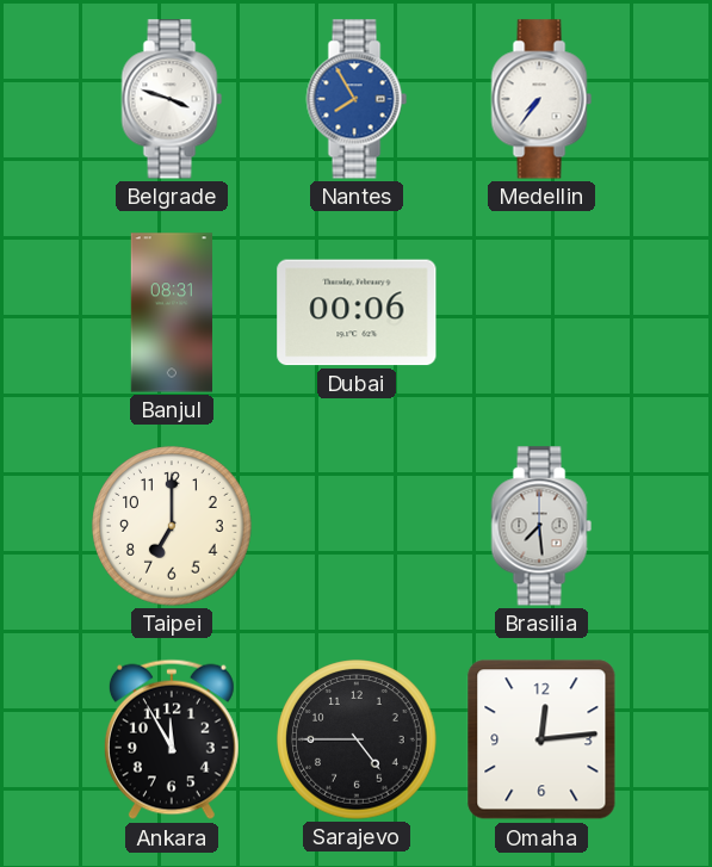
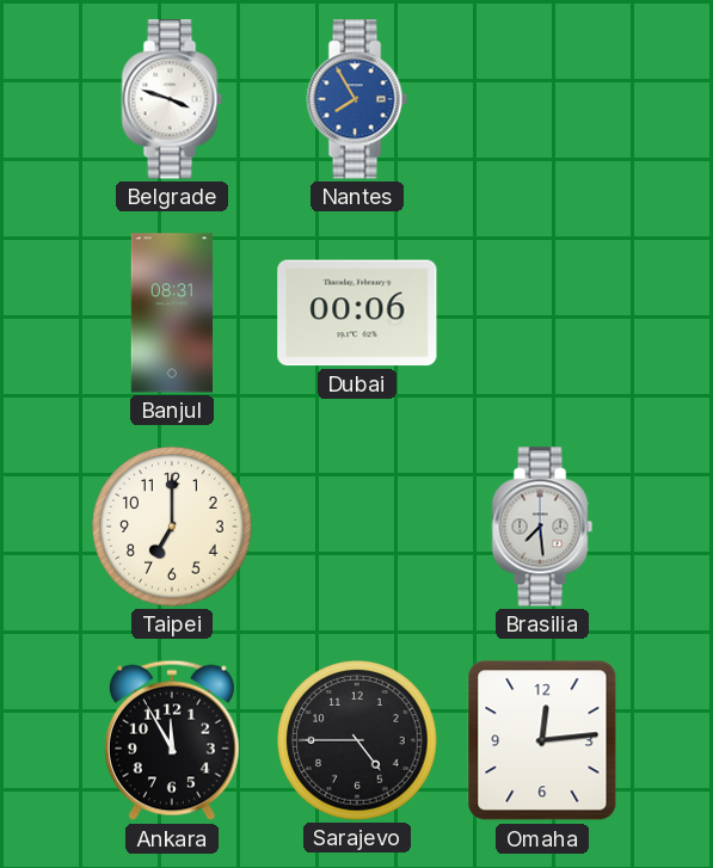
Medellin: 7:36 -> none
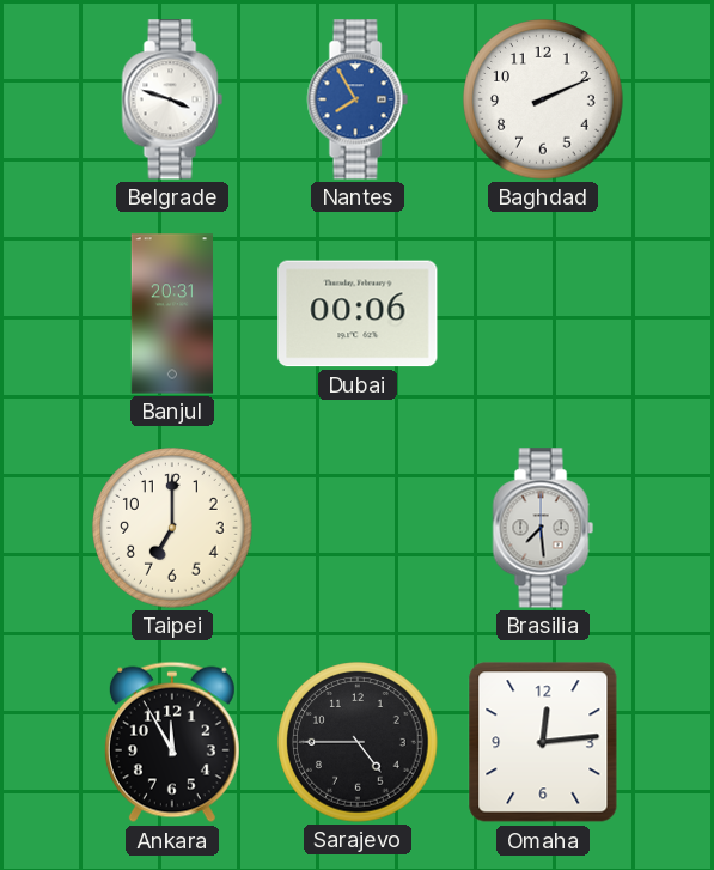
Baghdad: none -> 2:11
Banjul: 08:31 -> 20:31
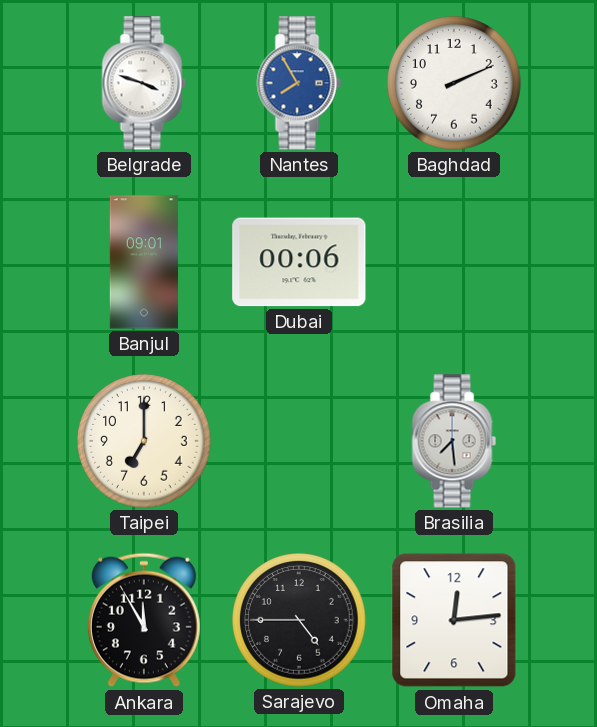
Banjul: 20:31 -> 09:01
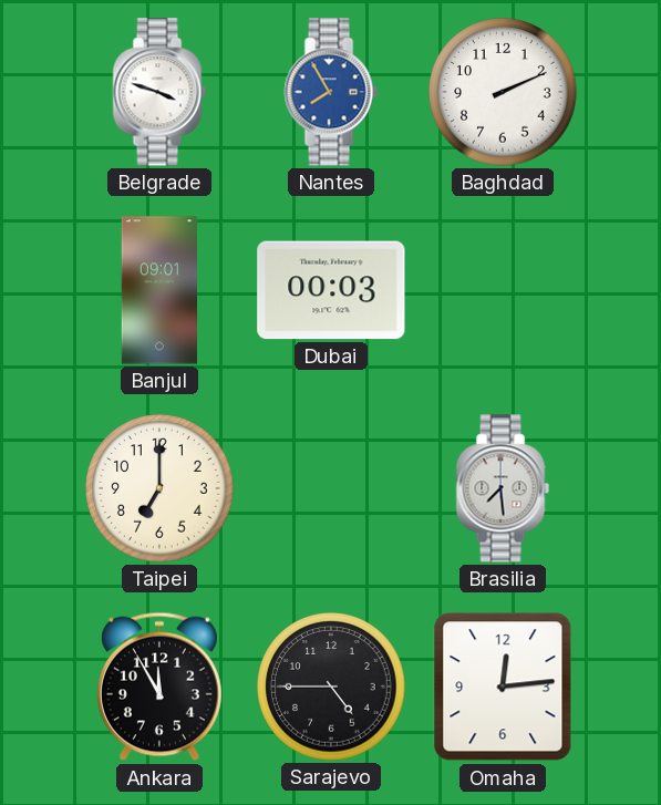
Dubai: 00:06 -> 00:03
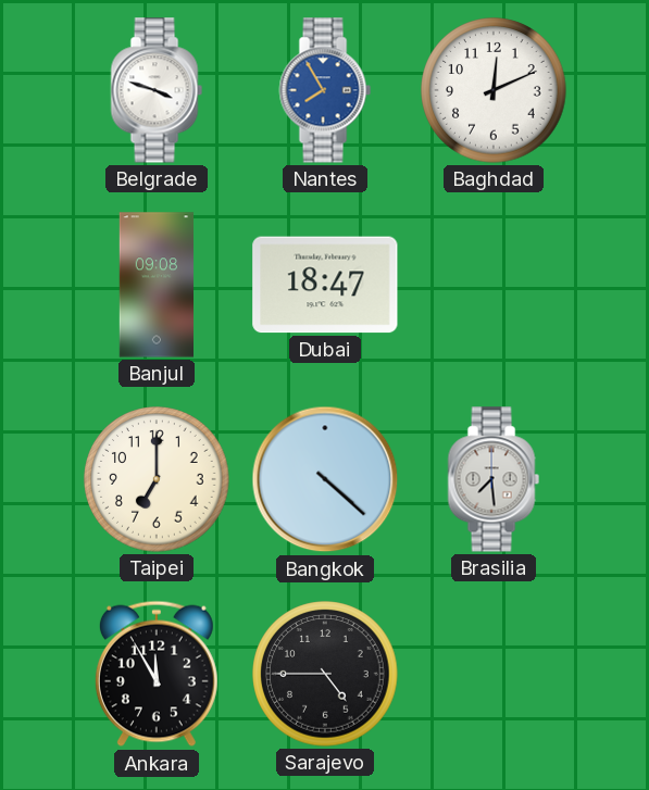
Baghdad: 2:11 -> 12:11
Banjul: 09:01 -> 09:08
Dubai: 00:03 -> 18:47
Bangkok: none -> 4:22
Omaha: 12:14 -> none
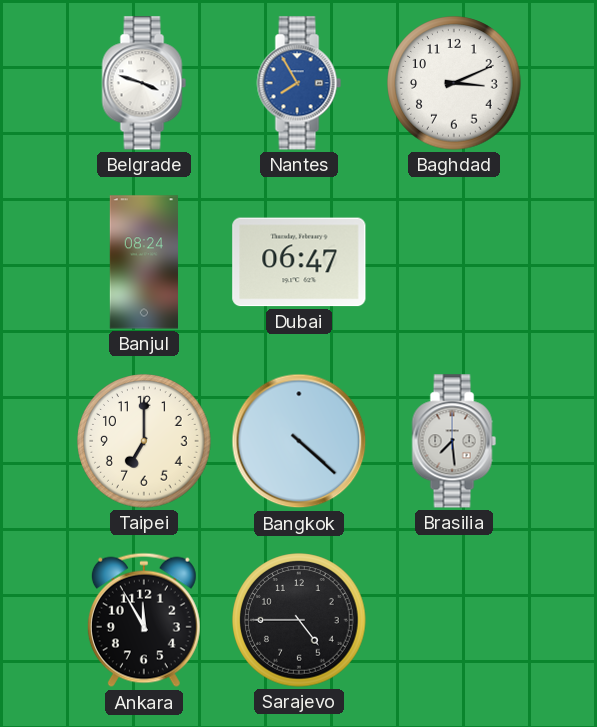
Baghdad: 12:11 -> 3:11
Banjul: 09:08 -> 08:24
Dubai: 18:47 -> 06:47
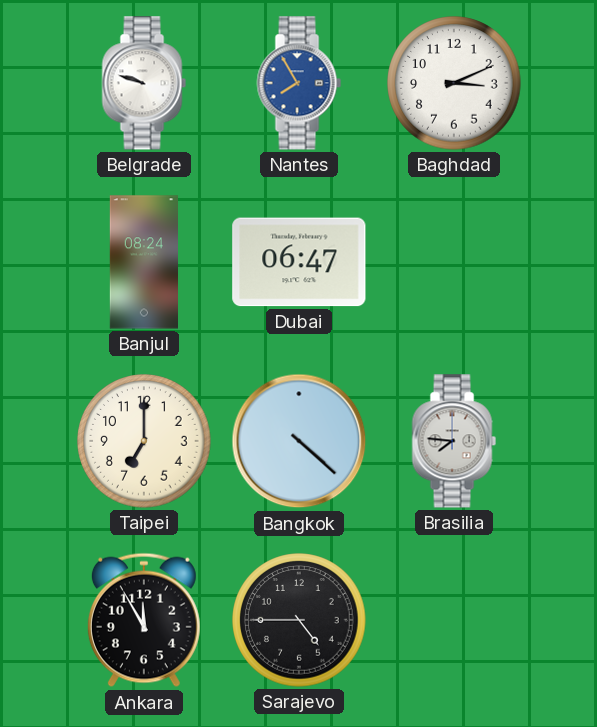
Belgrade: 3:48 -> 9:48
Brasilia: 7:29 -> 7:46
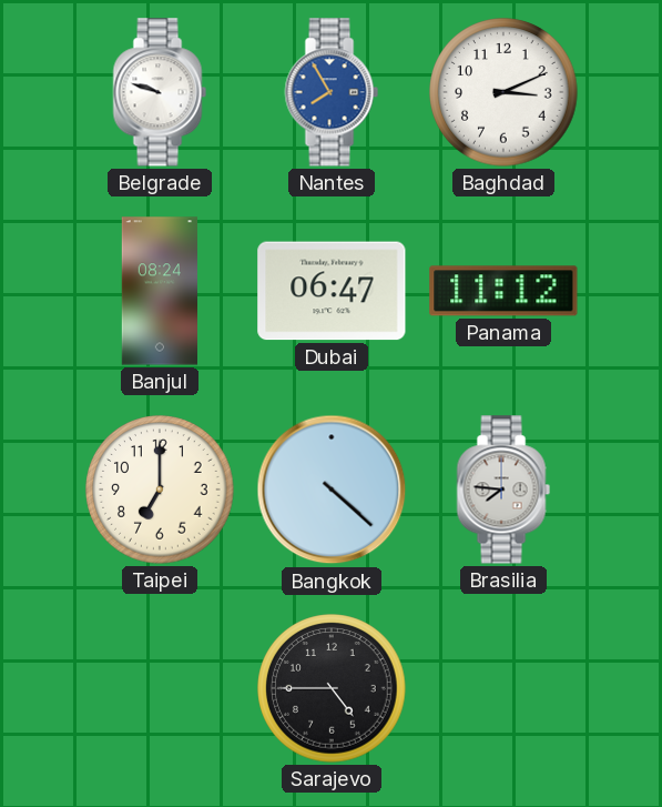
Panama: none -> 11:12
Ankara: 11:55 -> none
